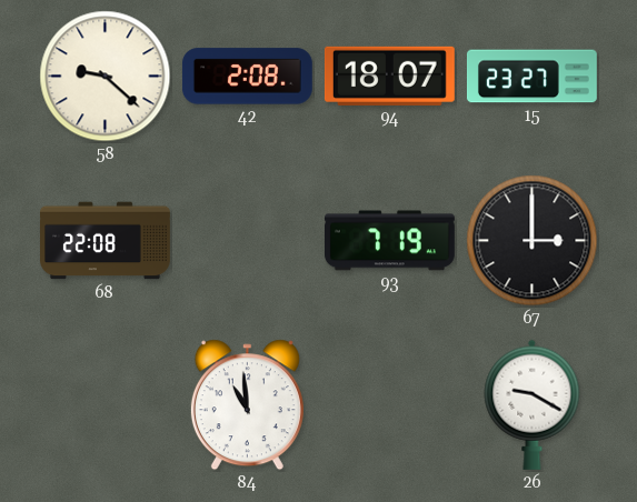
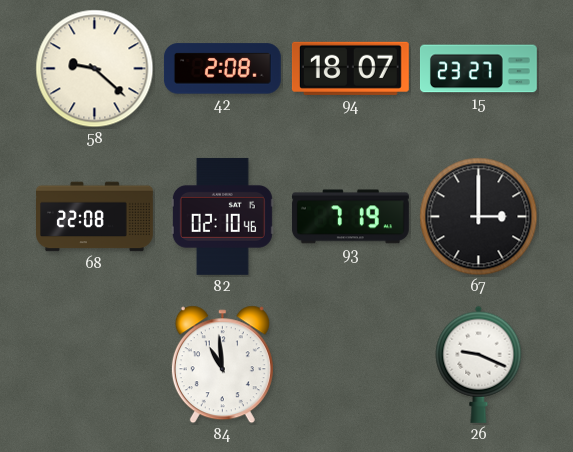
82: none -> 02:10
26: 9:20 -> 9:19
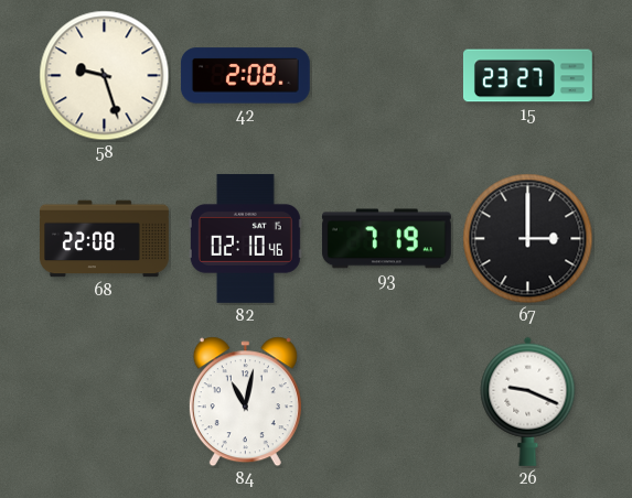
58: 9:22 -> 9:27
94: 18:07 -> none
84: 10:59 -> 11:02
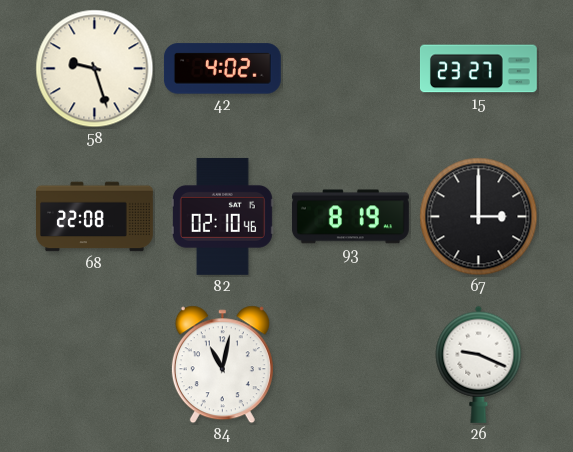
42: 2:08 -> 4:02
93: 7:19 -> 8:19
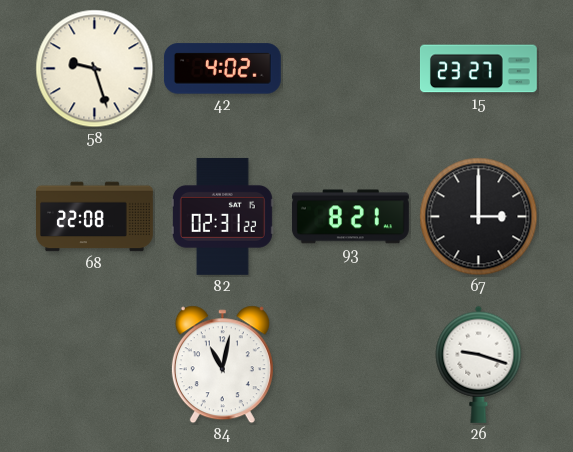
82: 02:10 -> 02:31
93: 8:19 -> 8:21
26: 9:19 -> 9:18
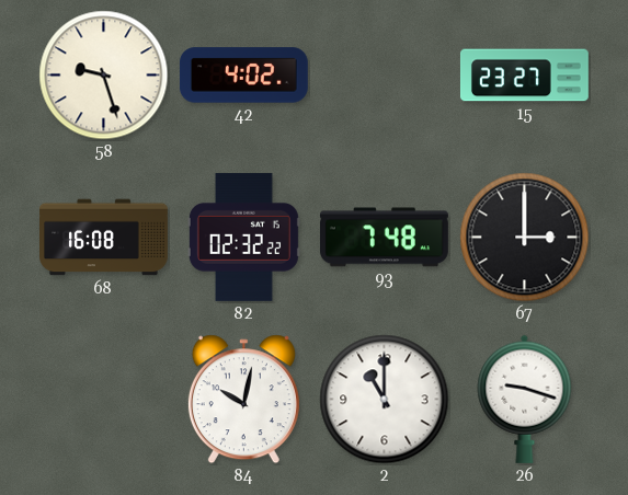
68: 22:08 -> 16:08
82: 02:31 -> 02:32
93: 8:21 -> 7:48
84: 11:02 -> 10:02
2: none -> 11:00
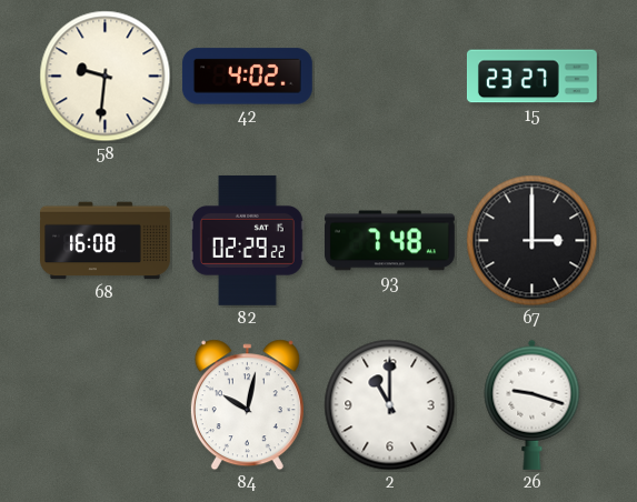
58: 9:27 -> 9:31
82: 02:32 -> 02:29
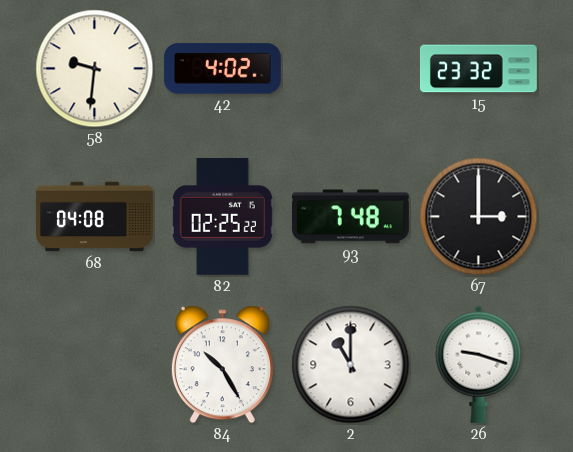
15: 23:27 -> 23:32
68: 16:08 -> 04:08
82: 02:29 -> 02:25
84: 10:02 -> 10:25
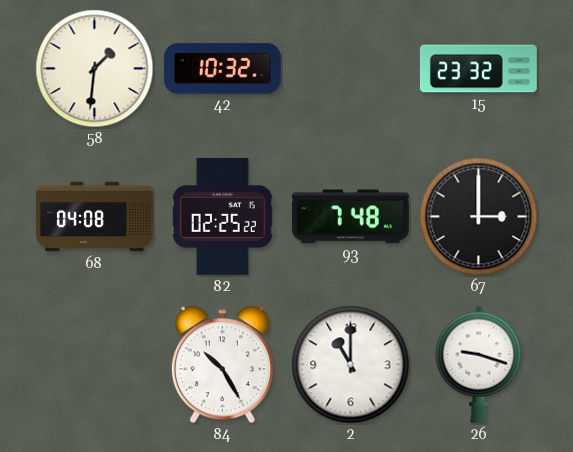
58: 9:31 -> 1:31
42: 4:02 -> 10:32
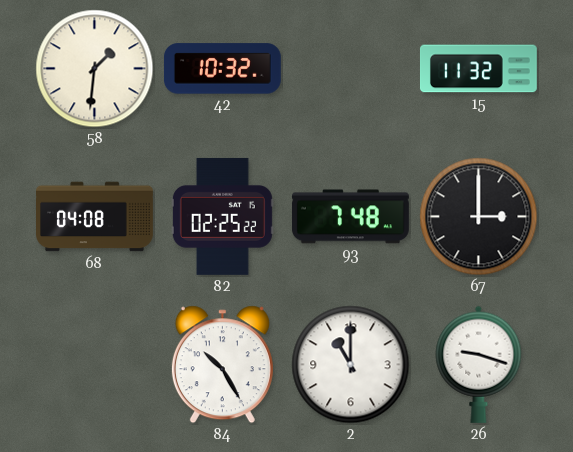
15: 23:32 -> 11:32
